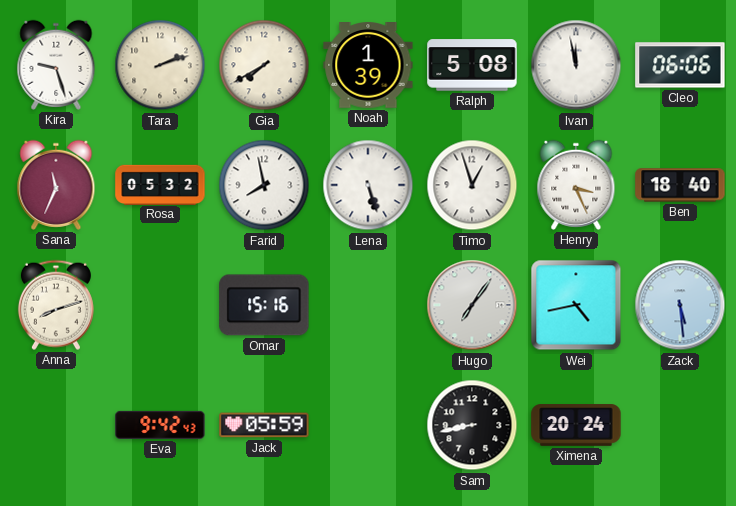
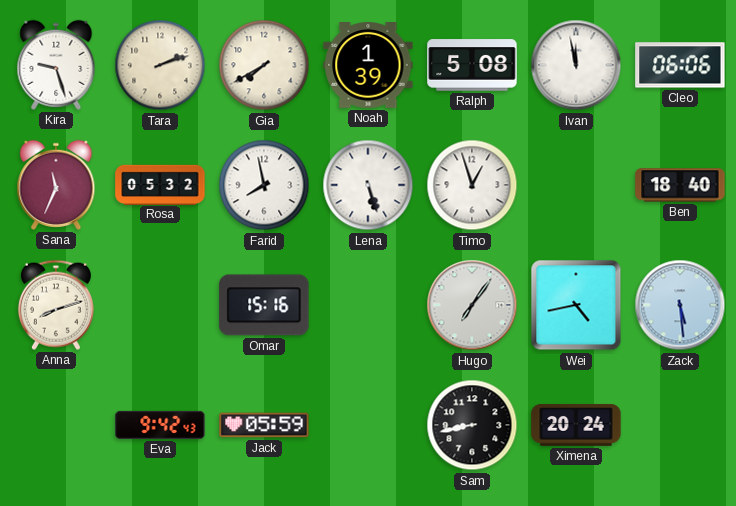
Henry: 3:26 -> none
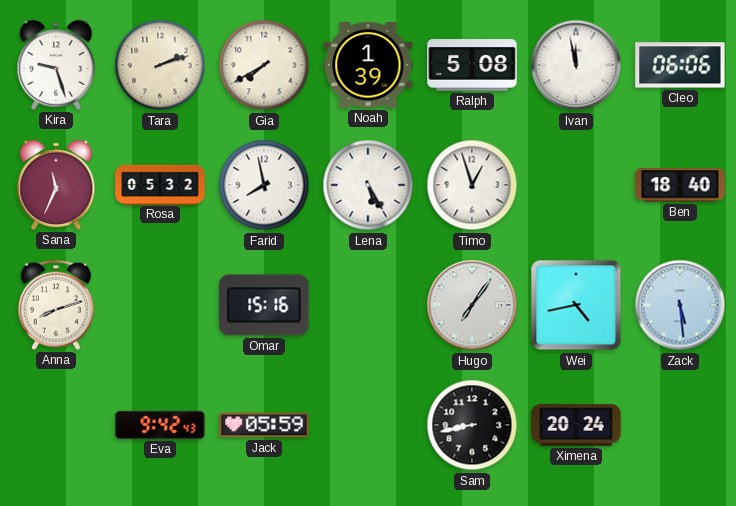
Lena: 5:27 -> 5:25
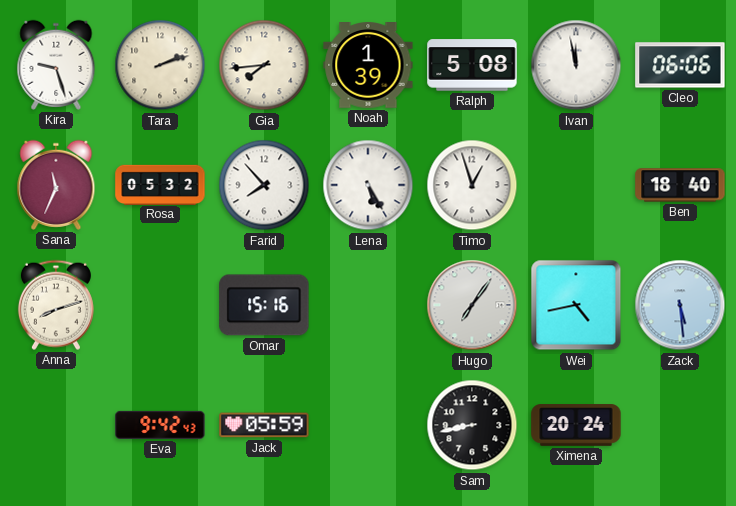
Gia: 7:40 -> 7:44
Farid: 7:58 -> 7:53
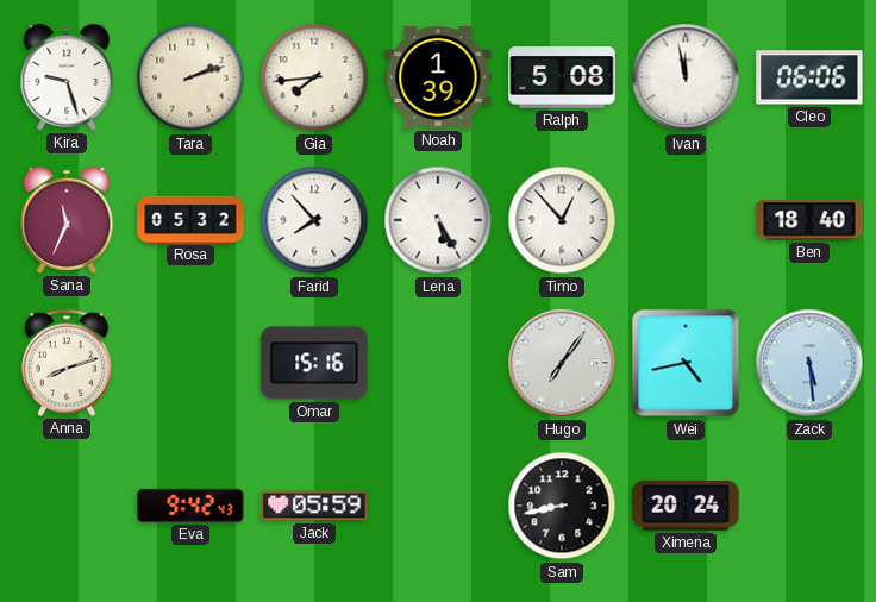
Timo: 12:57 -> 12:53
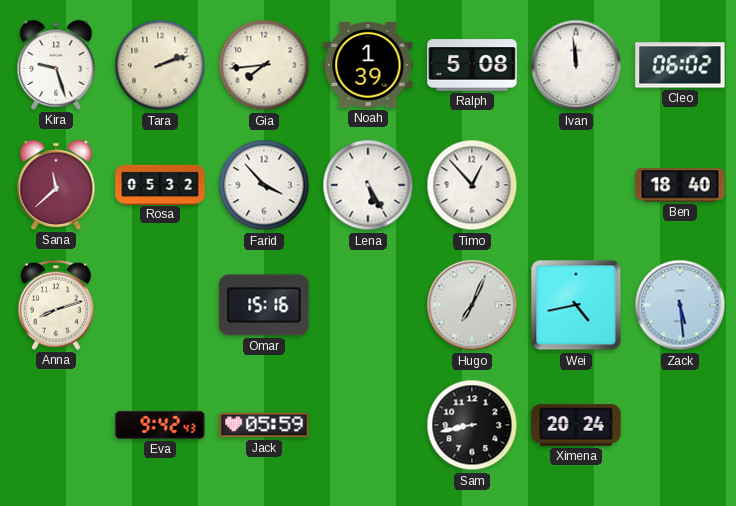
Ivan: 11:58 -> 11:59
Cleo: 06:06 -> 06:02
Sana: 11:34 -> 11:38
Farid: 7:53 -> 3:53
Hugo: 7:06 -> 7:04
